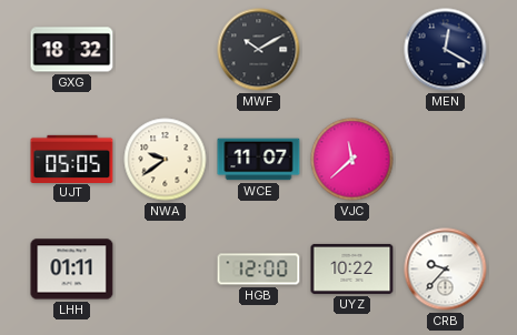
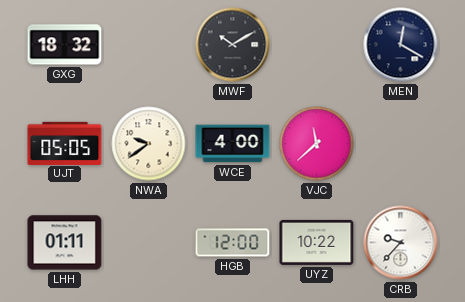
WCE: 11:07 -> 4:00
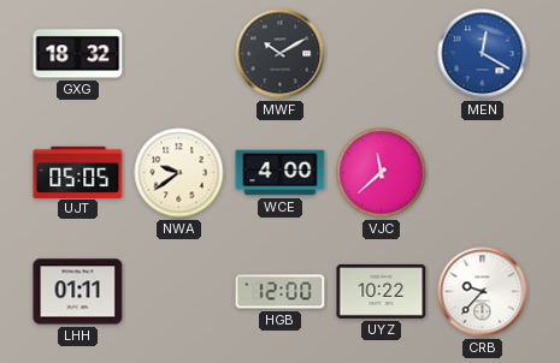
MEN dial: navy -> blue
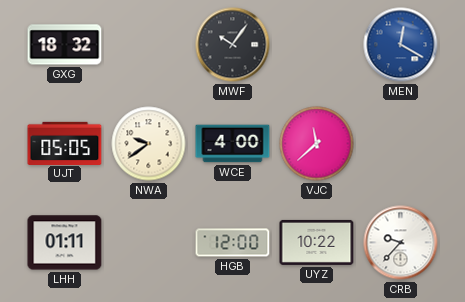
MWF: 10:10 -> 10:06
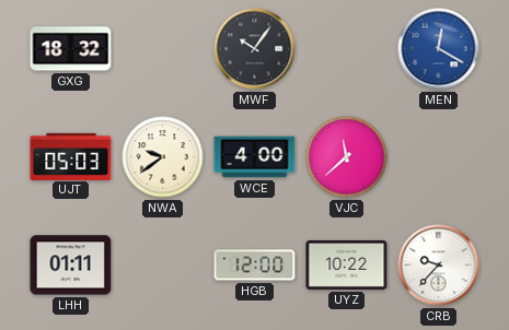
UJT: 05:05 -> 05:03
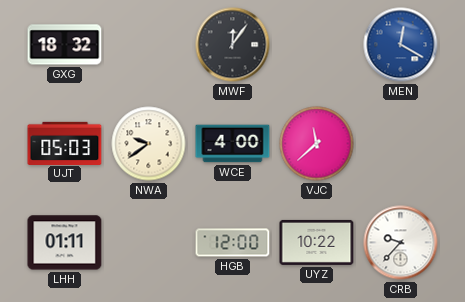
MWF: 10:06 -> 12:06
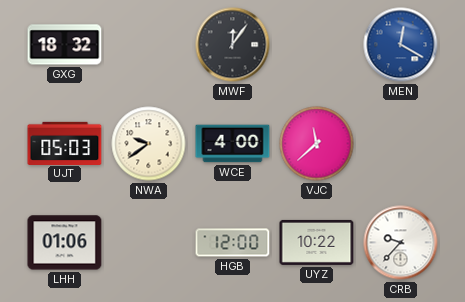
LHH: 01:11 -> 01:06
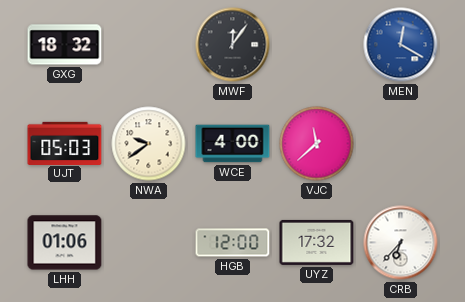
UYZ: 10:22 -> 17:32
CRB: 9:37 -> 6:37
